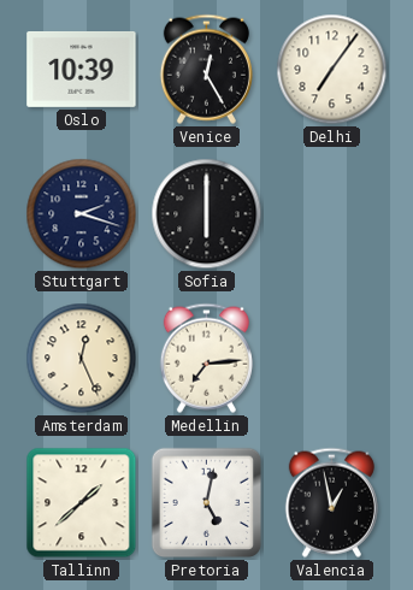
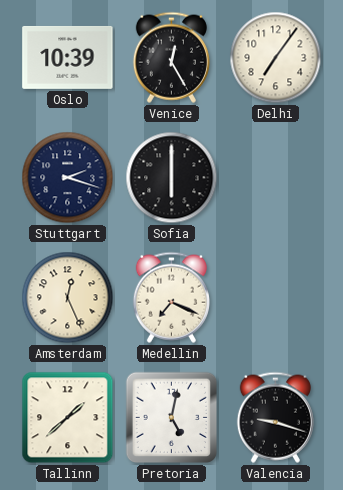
Medellin: 7:14 -> 7:19
Valencia: 12:58 -> 9:18
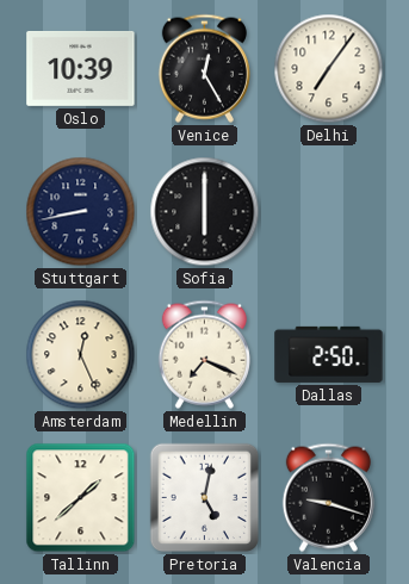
Stuttgart: 2:18 -> 8:43
Dallas: none -> 2:50
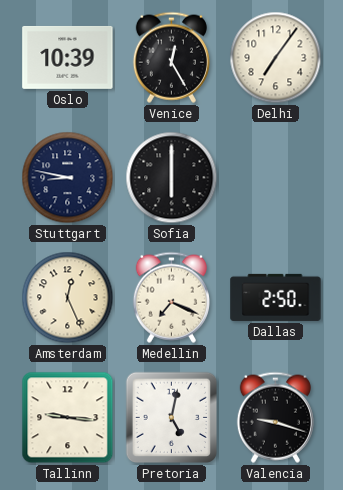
Stuttgart: 8:43 -> 8:47
Tallinn: 1:38 -> 9:16
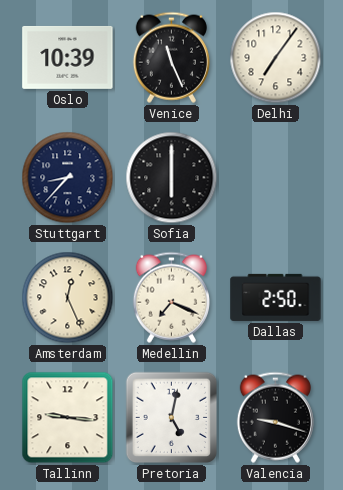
Venice: 12:25 -> 11:26
Stuttgart: 8:47 -> 8:37
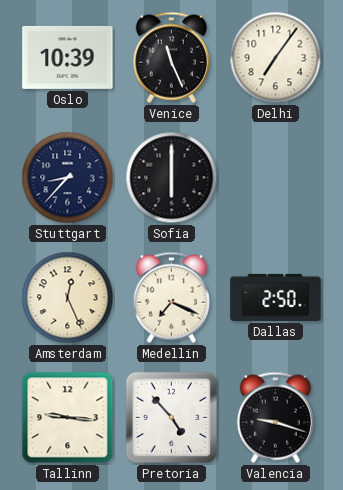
Pretoria: 5:02 -> 4:53
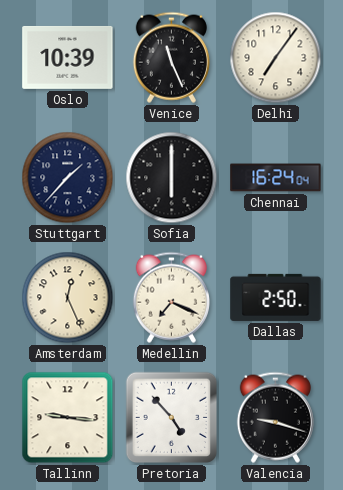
Stuttgart: 8:37 -> 1:37
Chennai: none -> 16:24
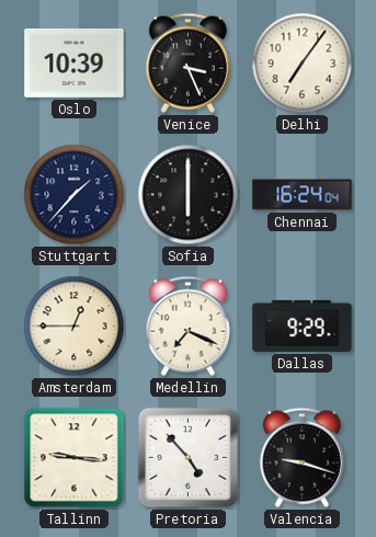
Venice: 11:26 -> 3:26
Amsterdam: 12:26 -> 12:45
Dallas: 2:50 -> 9:29
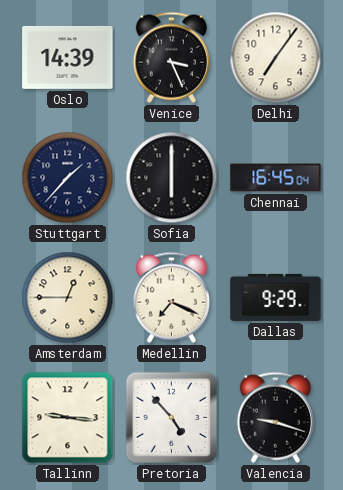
Oslo: 10:39 -> 14:39
Chennai: 16:24 -> 16:45
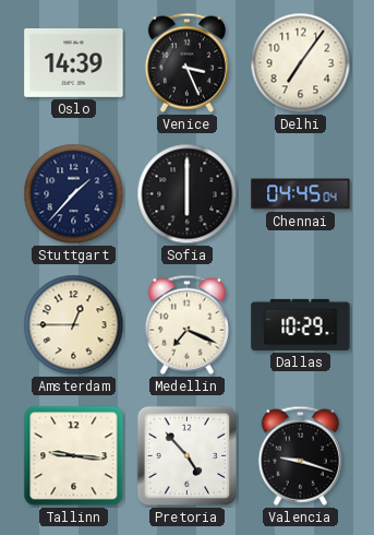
Chennai: 16:45 -> 04:45
Dallas: 9:29 -> 10:29
